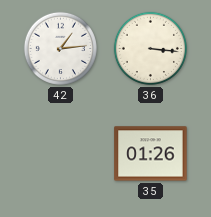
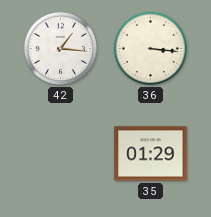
42: 1:14 -> 1:16
35: 01:26 -> 01:29
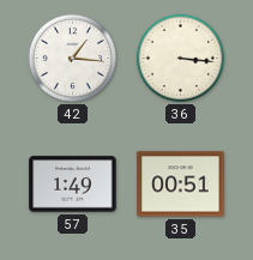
57: none -> 1:49
35: 01:29 -> 00:51
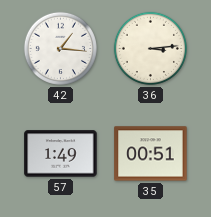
36: 3:16 -> 3:14
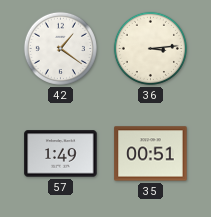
42: 1:16 -> 1:21
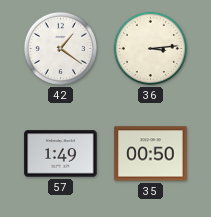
35: 00:51 -> 00:50
